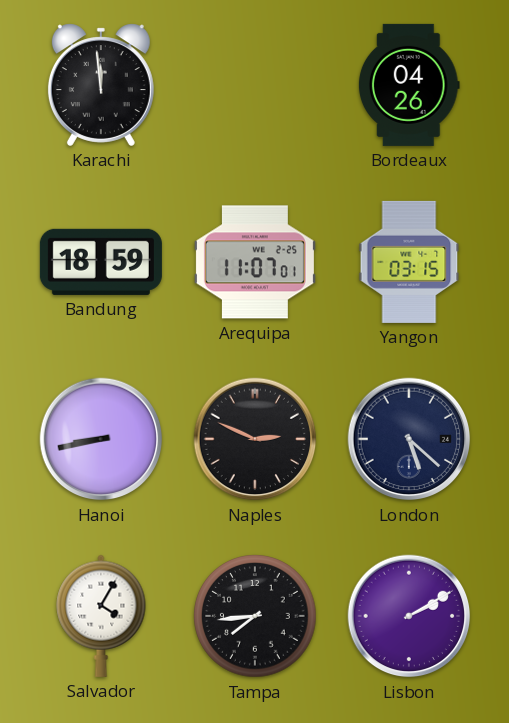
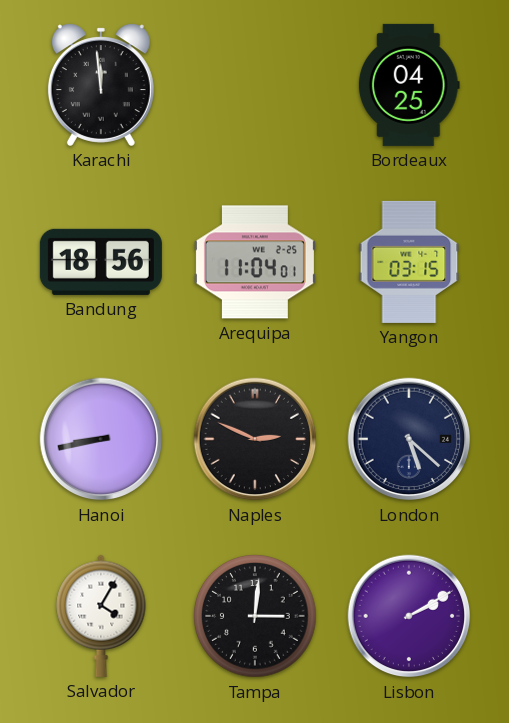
Bordeaux: 04:26 -> 04:25
Bandung: 18:59 -> 18:56
Arequipa: 11:07 -> 11:04
Tampa: 7:44 -> 3:01
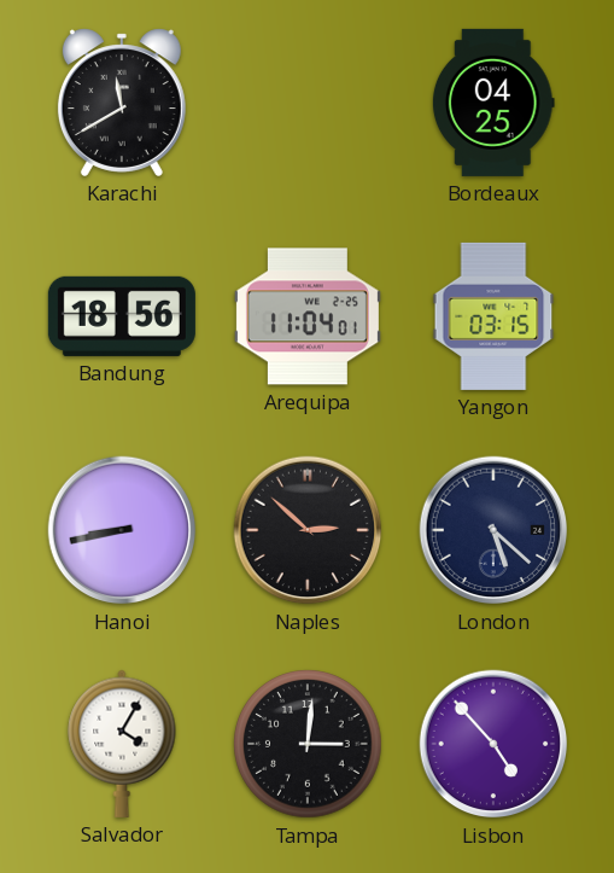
Karachi: 11:59 -> 11:40
Naples: 2:49 -> 2:52
Lisbon: 2:10 -> 4:53
